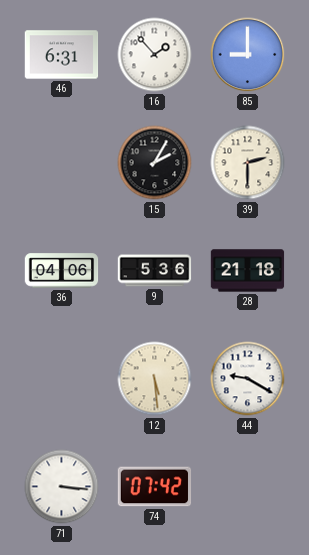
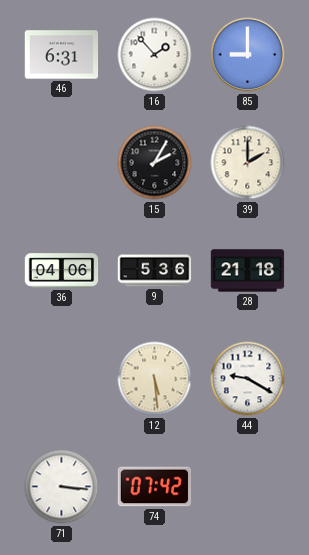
39: 2:30 -> 2:00
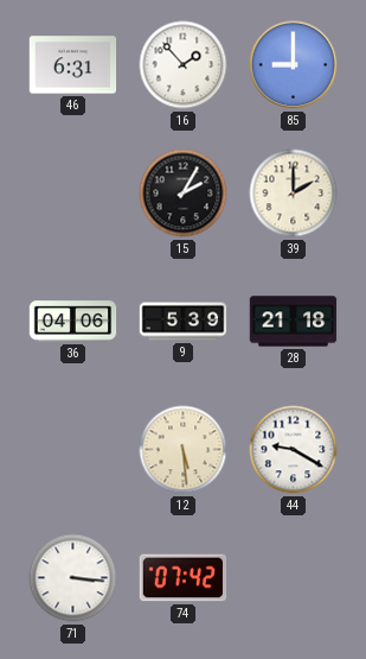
9: 5:36 -> 5:39
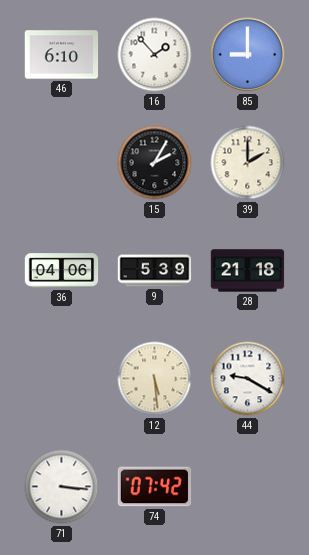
46: 6:31 -> 6:10
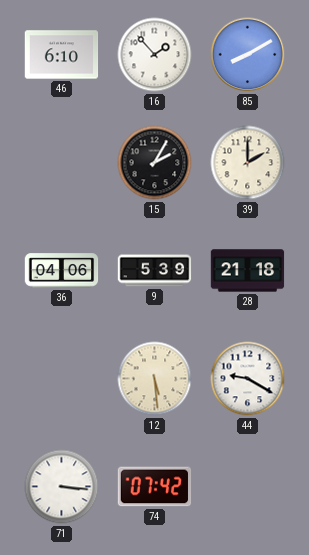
85: 9:00 -> 8:10
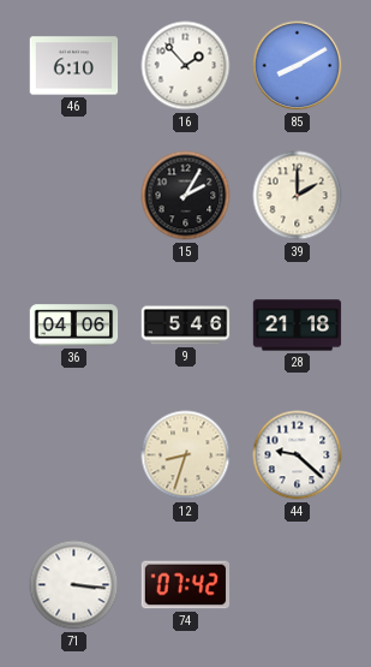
9: 5:39 -> 5:46
12: 5:29 -> 8:33
44: 9:20 -> 9:22
